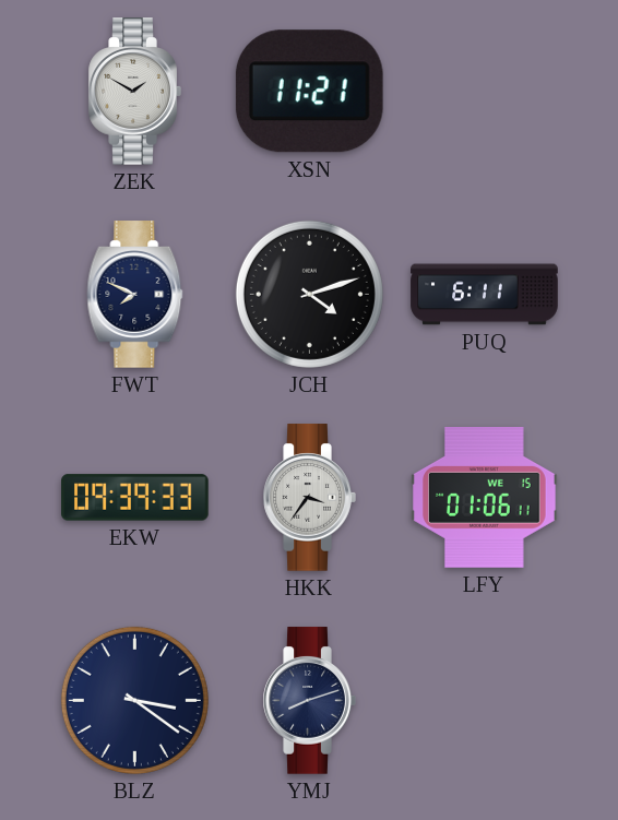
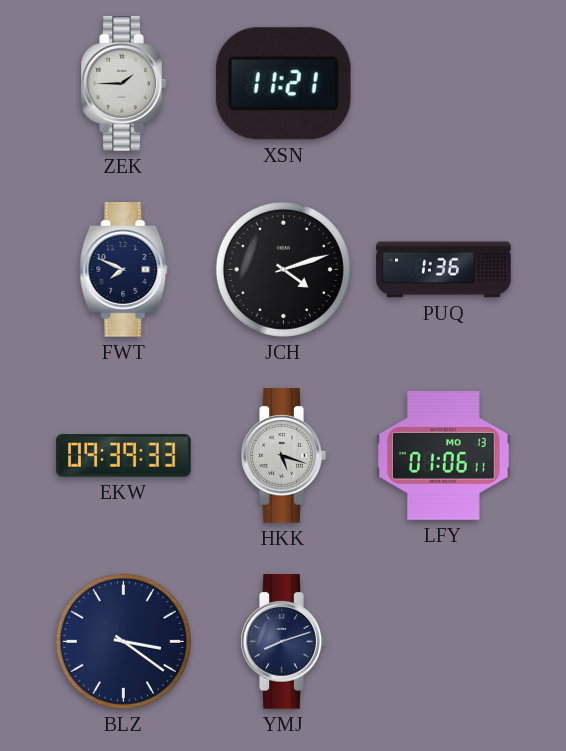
ZEK: 1:50 -> 1:45
PUQ: 6:11 -> 1:36
HKK: 3:36 -> 5:18
LFY date: WE 15 -> MO 13
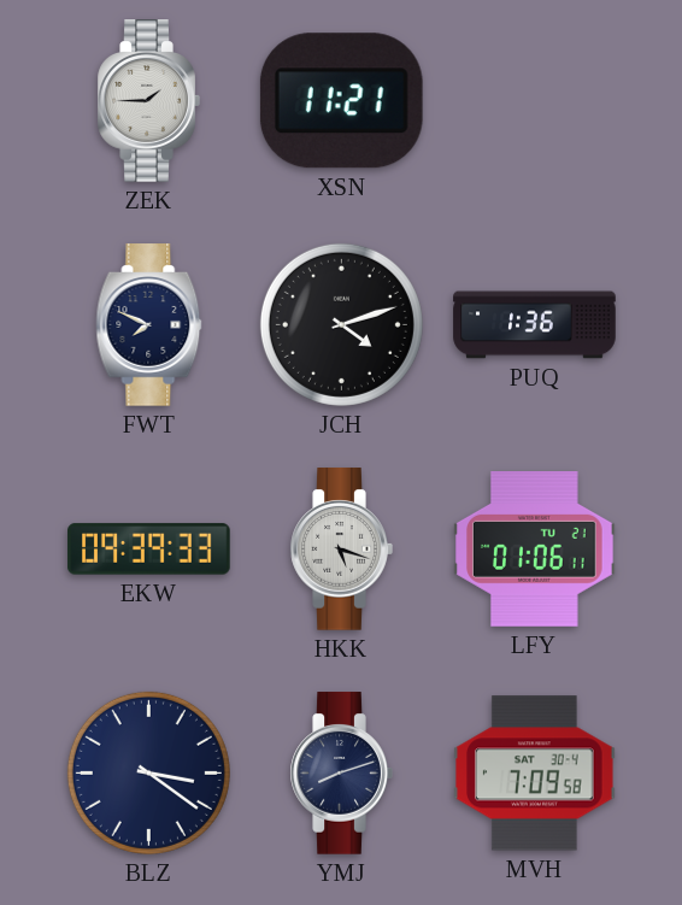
LFY date: MO 13 -> TU 21
MVH: none -> 7:09
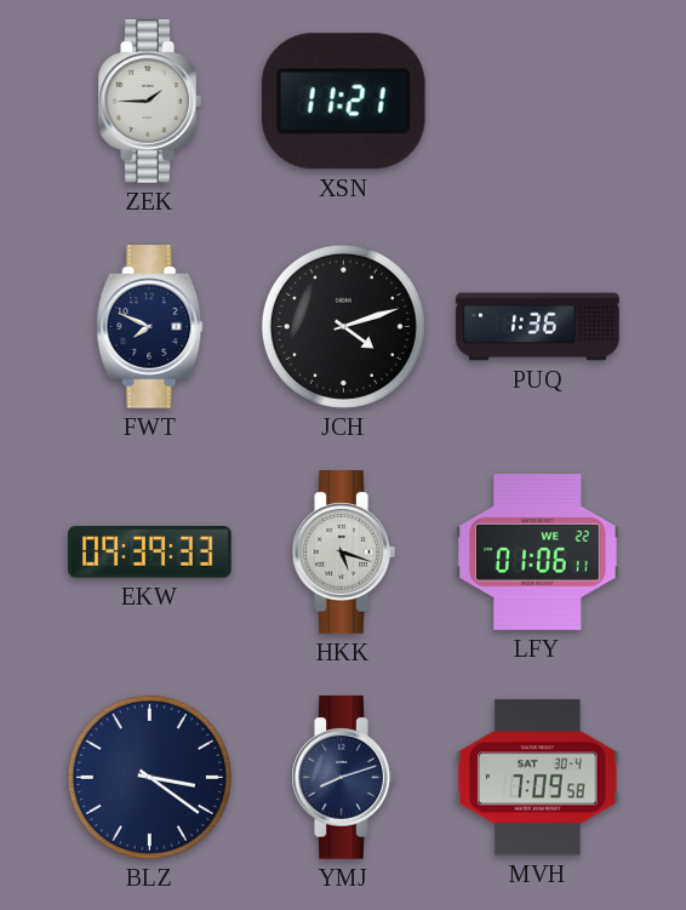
LFY date: TU 21 -> WE 22
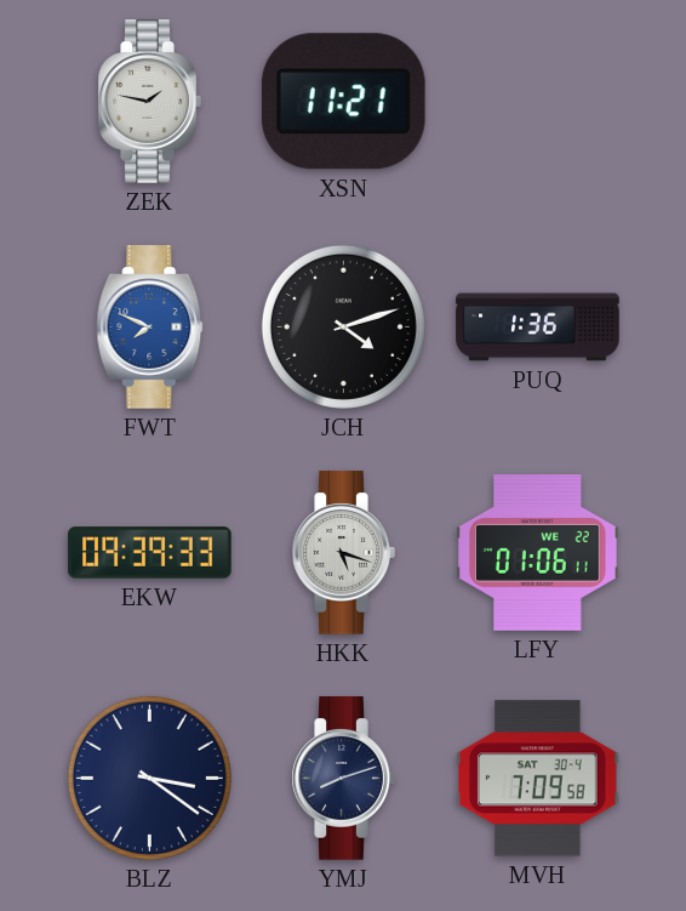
ZEK: 1:45 -> 1:47
FWT dial: navy -> blue
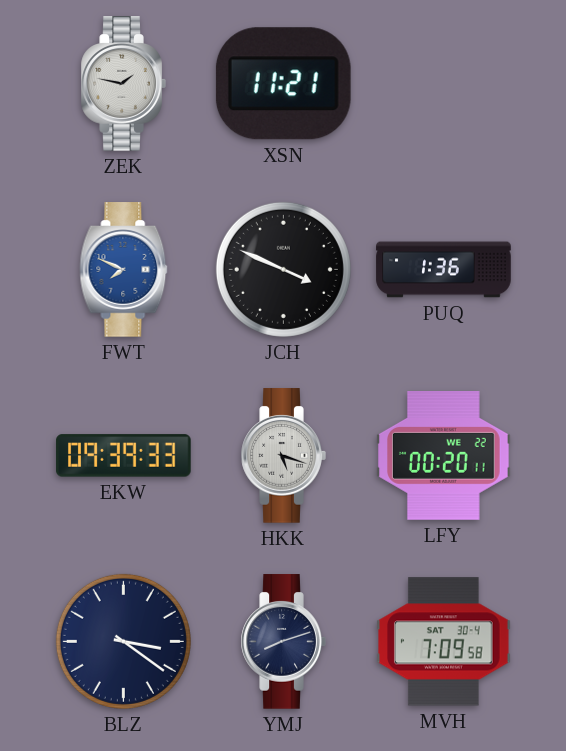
JCH: 4:12 -> 3:49
LFY: 01:06 -> 00:20
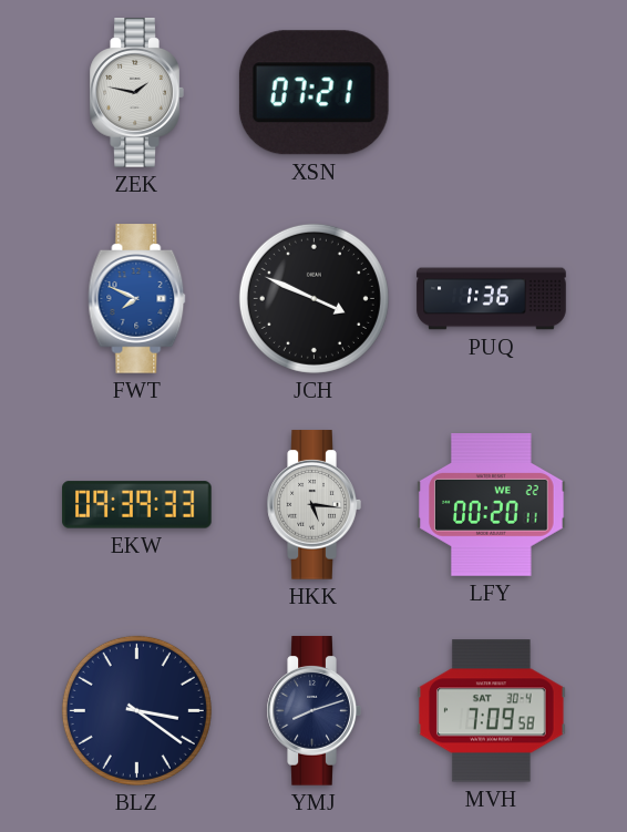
XSN: 11:21 -> 07:21
HKK: 5:18 -> 5:16
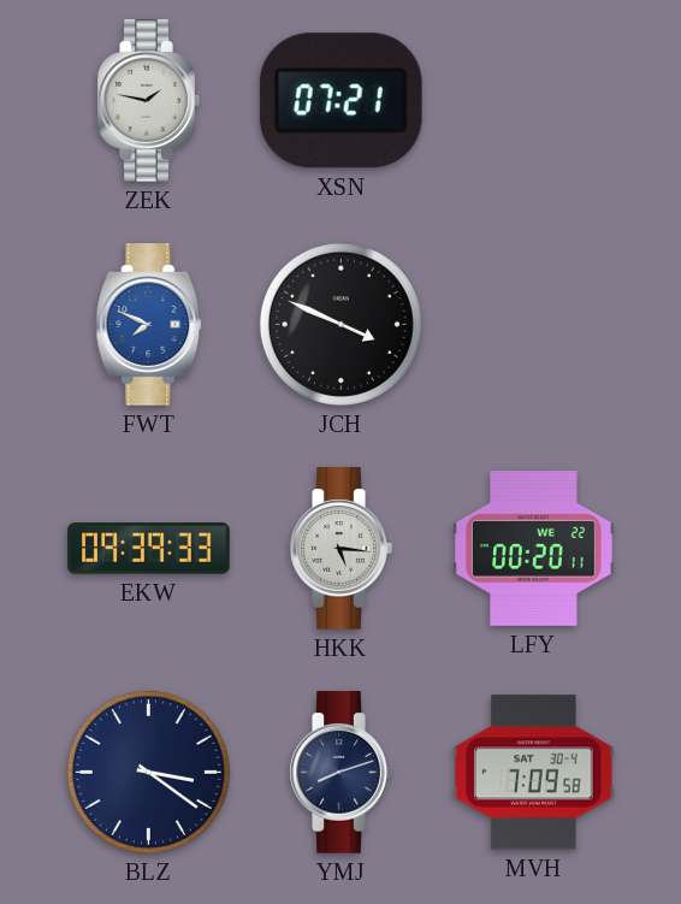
PUQ: 1:36 -> none
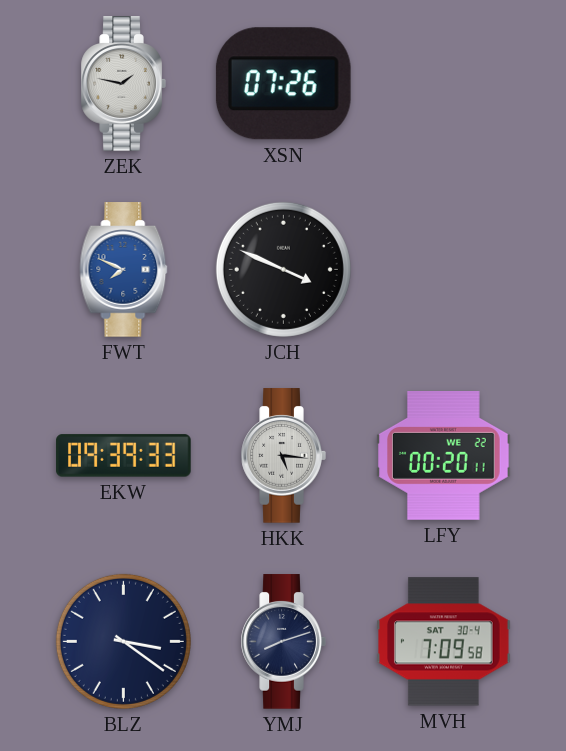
XSN: 07:21 -> 07:26
